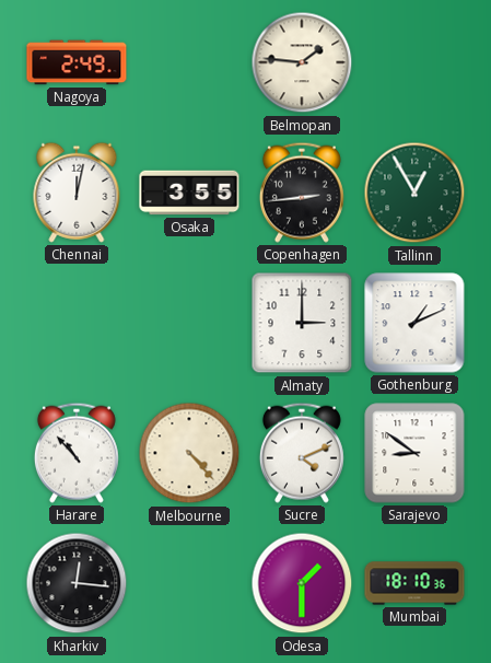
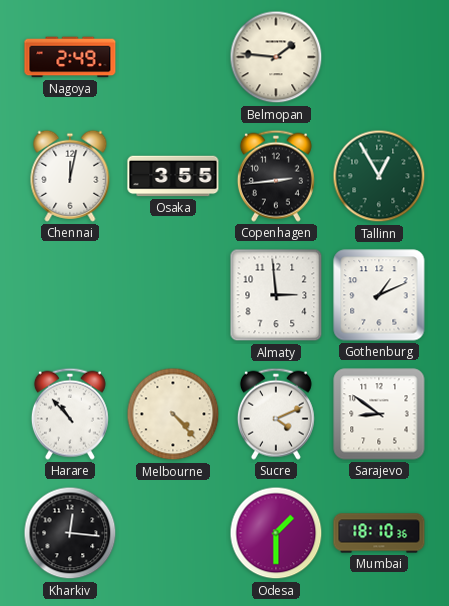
Almaty: 3:00 -> 2:59
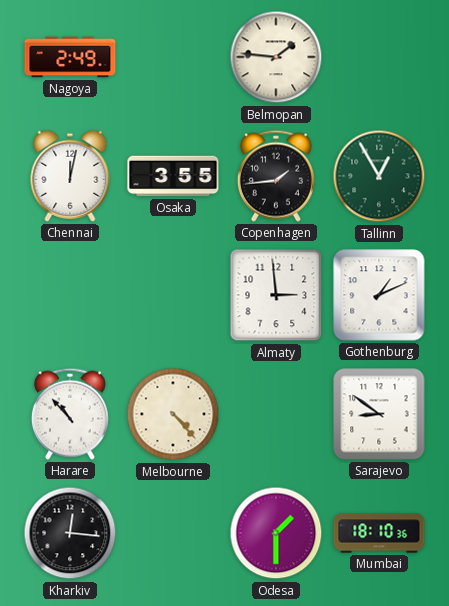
Copenhagen: 2:44 -> 1:44
Sucre: 4:11 -> none
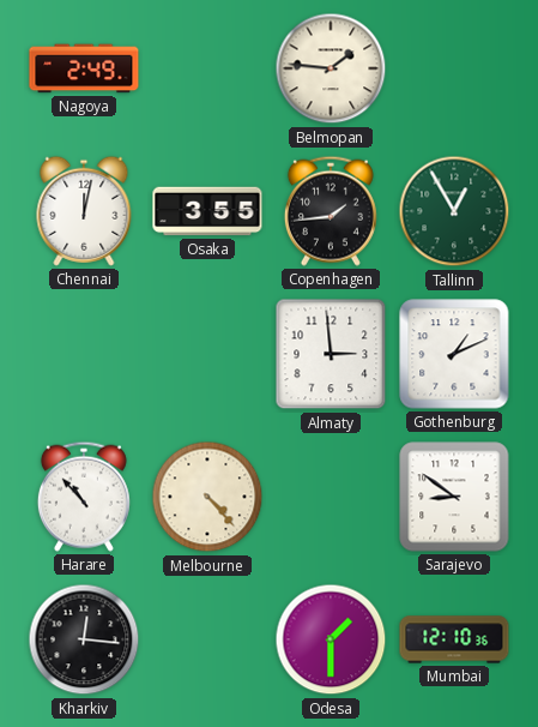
Mumbai: 18:10 -> 12:10
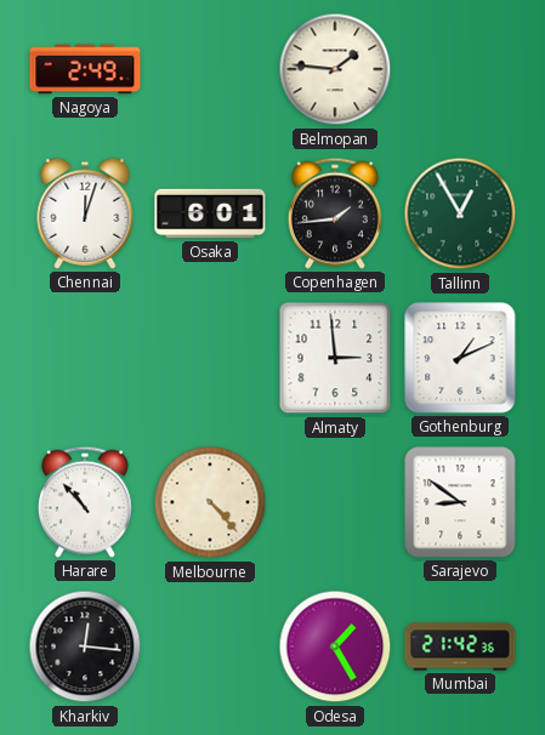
Chennai: 12:02 -> 12:03
Osaka: 3:55 -> 6:01
Odesa: 1:30 -> 1:25
Mumbai: 12:10 -> 21:42
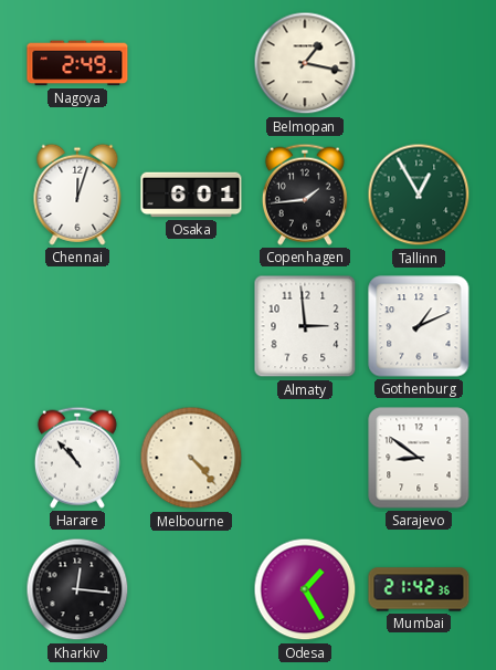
Belmopan: 1:46 -> 1:17
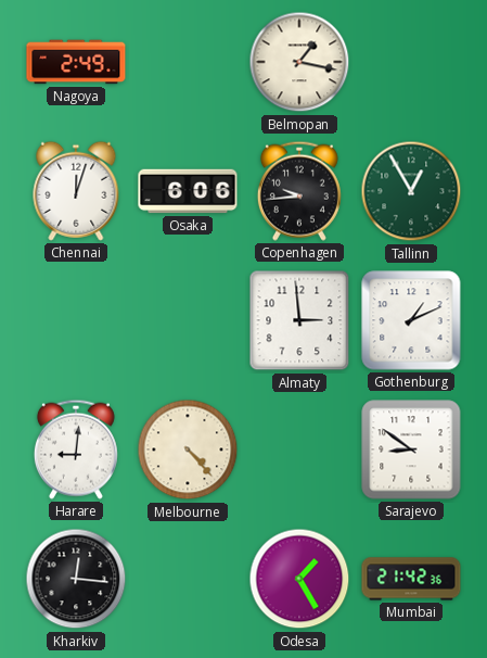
Osaka: 6:01 -> 6:06
Copenhagen: 1:44 -> 9:44
Harare: 10:53 -> 9:01
